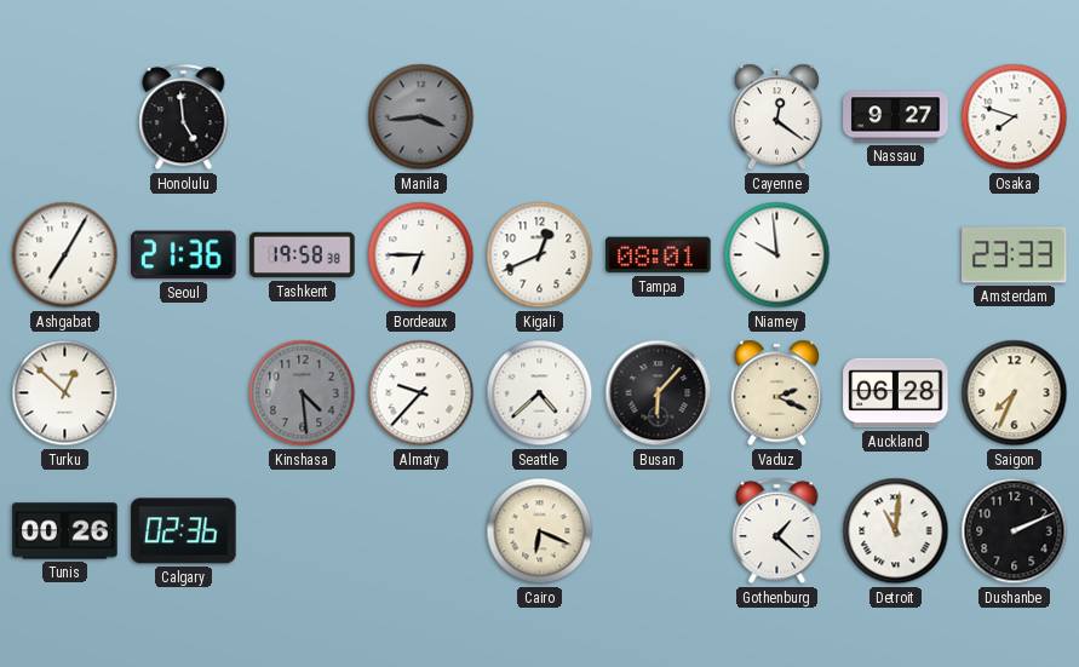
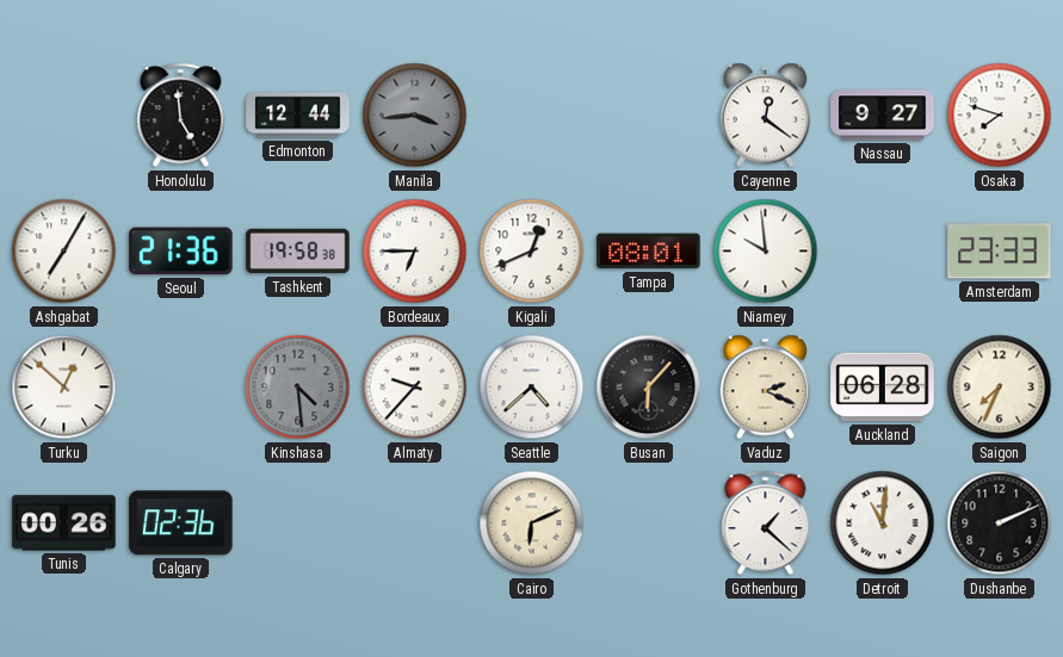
Edmonton: none -> 12:44
Cairo: 6:19 -> 6:11
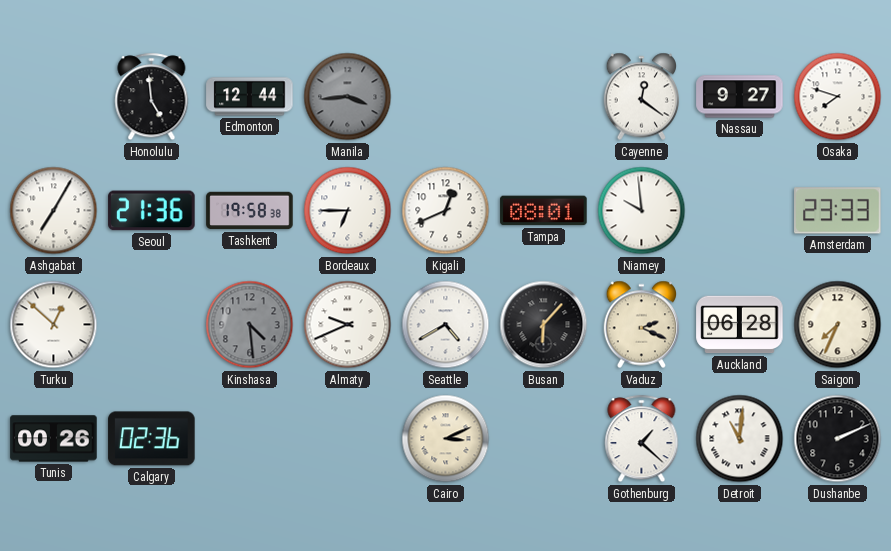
Almaty: 9:37 -> 9:41
Seattle: 4:38 -> 4:40
Cairo: 6:11 -> 3:11
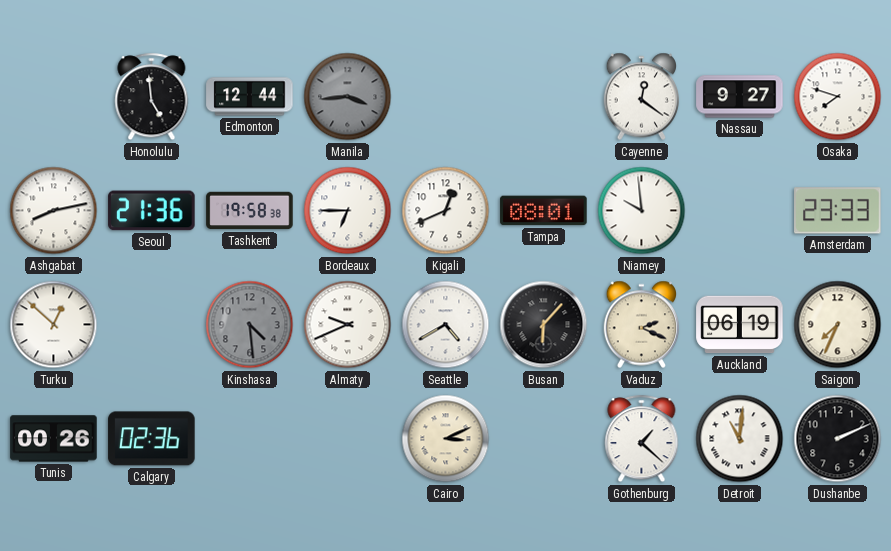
Ashgabat: 7:05 -> 8:13
Auckland: 06:28 -> 06:19
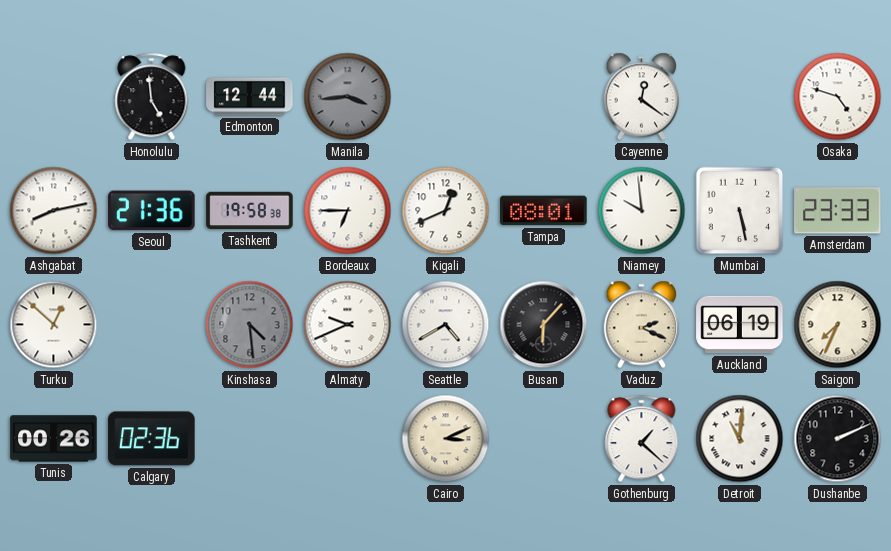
Nassau: 9:27 -> none
Osaka: 7:48 -> 4:48
Mumbai: none -> 5:28
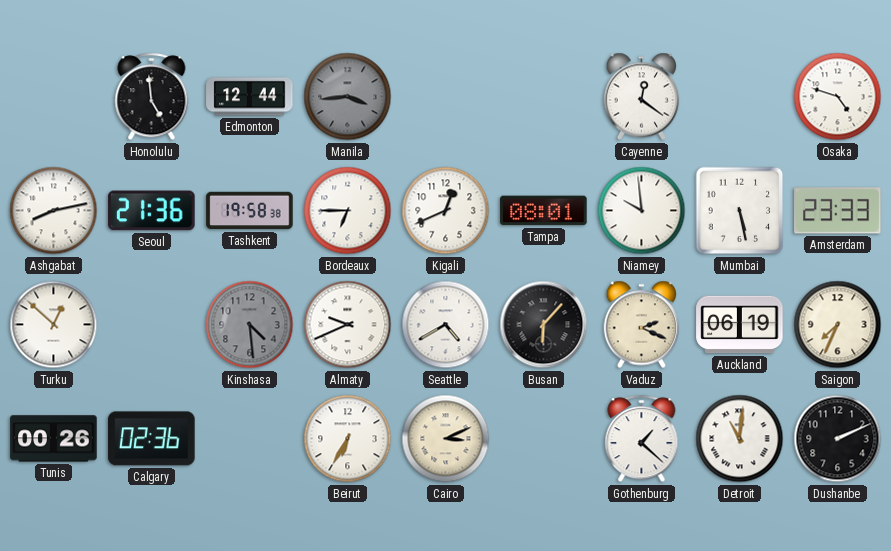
Beirut: none -> 6:35
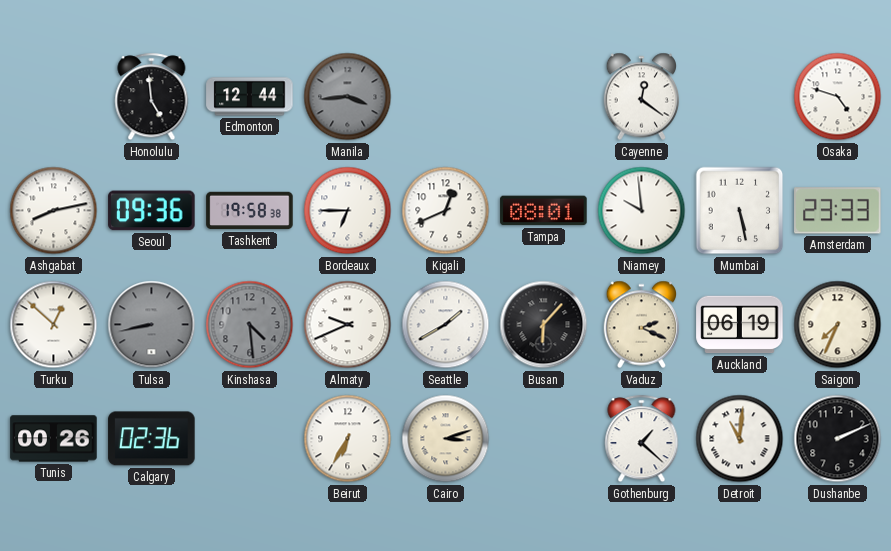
Seoul: 21:36 -> 09:36
Tulsa: none -> 8:43
Seattle: 4:40 -> 1:40
Cairo: 3:11 -> 3:12
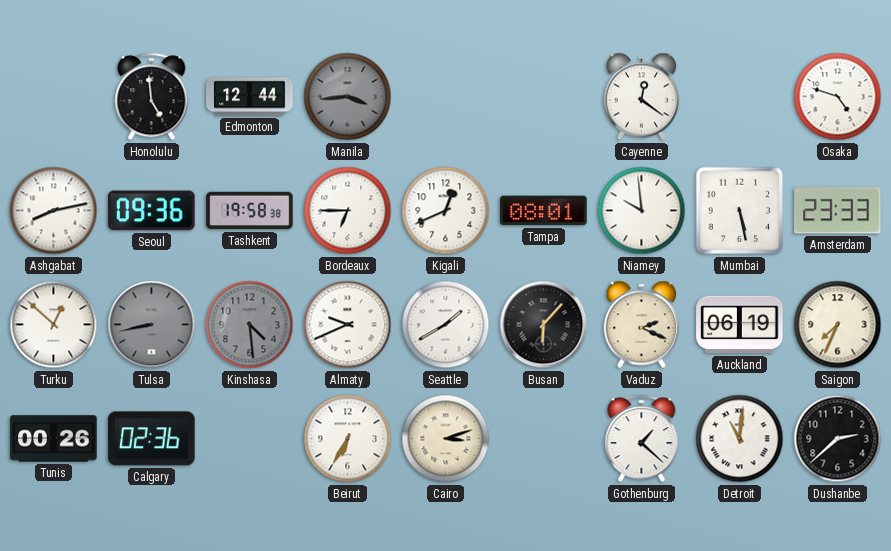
Dushanbe: 2:11 -> 2:38
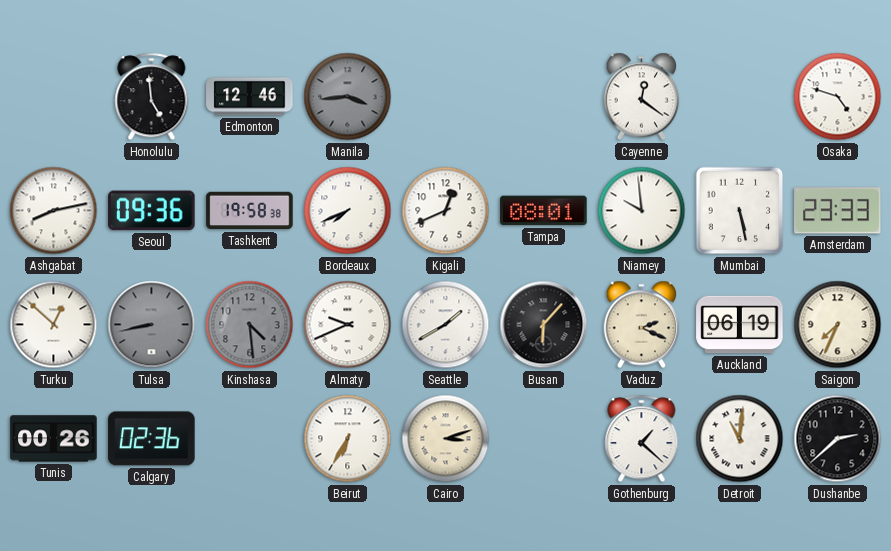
Edmonton: 12:44 -> 12:46
Bordeaux: 6:45 -> 7:41
